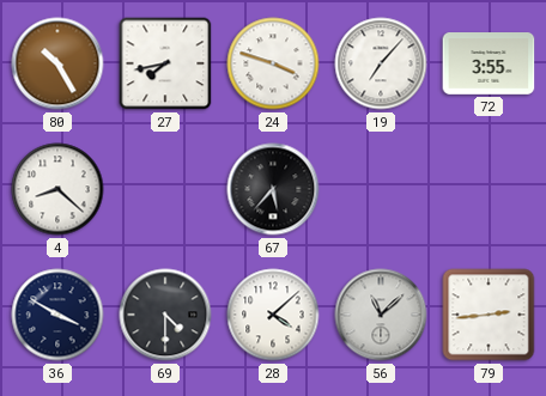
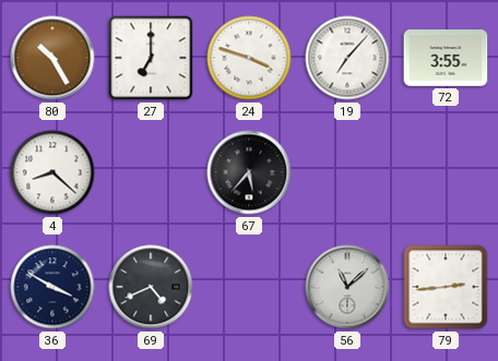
27: 7:43 -> 7:00
69: 4:30 -> 4:41
28: 4:08 -> none
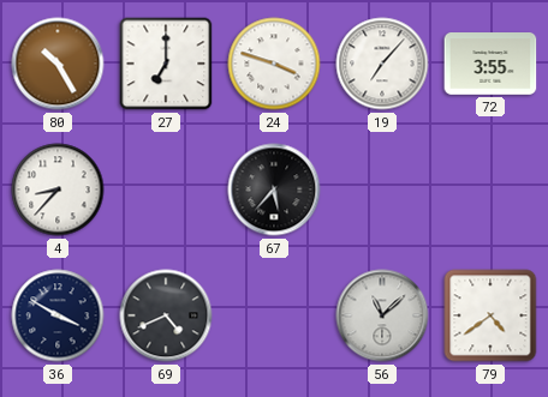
4: 8:22 -> 8:37
79: 2:44 -> 4:39
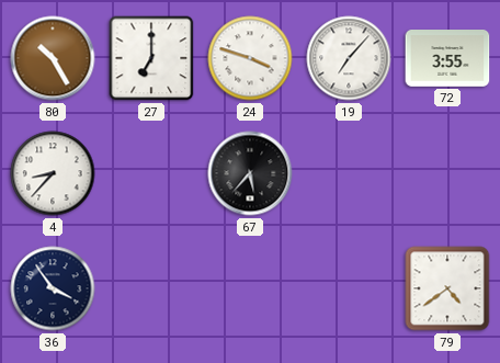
36: 3:50 -> 3:54
69: 4:41 -> none
56: 11:08 -> none
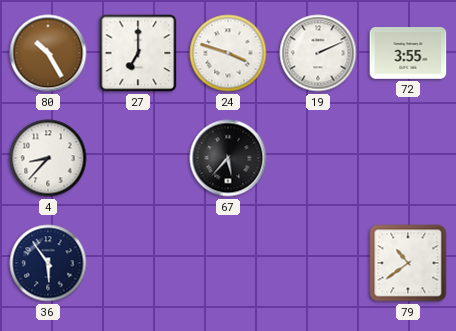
19: 7:07 -> 2:11
36: 3:54 -> 5:54
79: 4:39 -> 10:39
